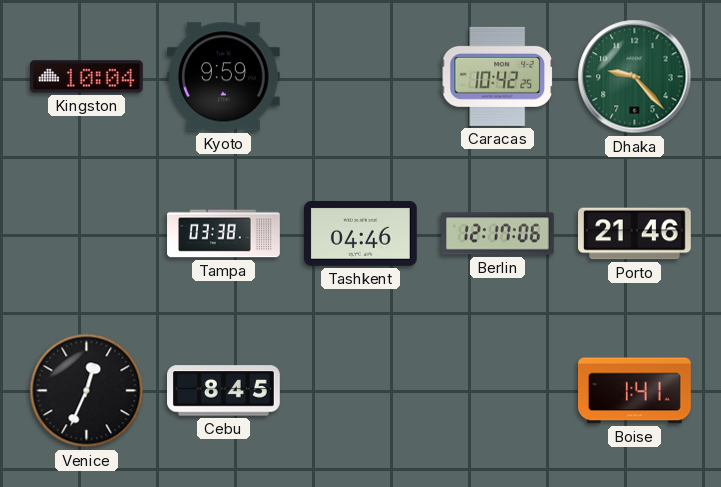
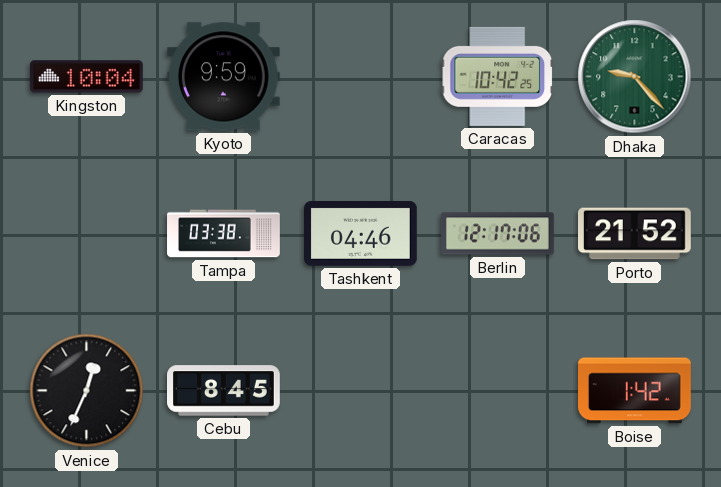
Porto: 21:46 -> 21:52
Boise: 1:41 -> 1:42
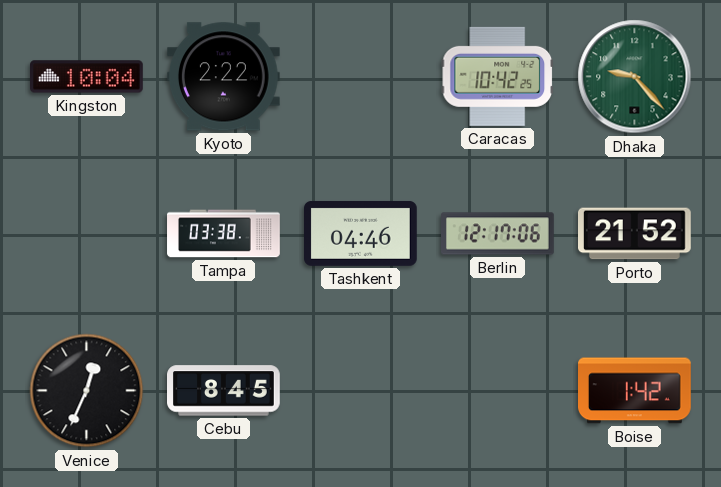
Kyoto: 9:59 -> 2:22
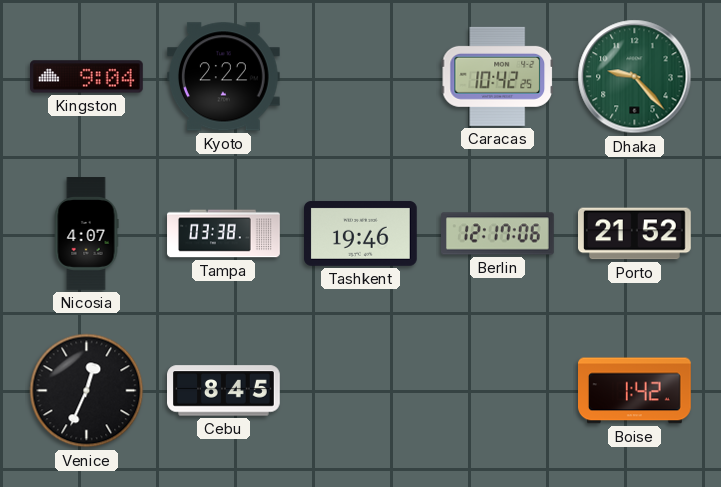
Kingston: 10:04 -> 9:04
Nicosia: none -> 4:07
Tashkent: 04:46 -> 19:46
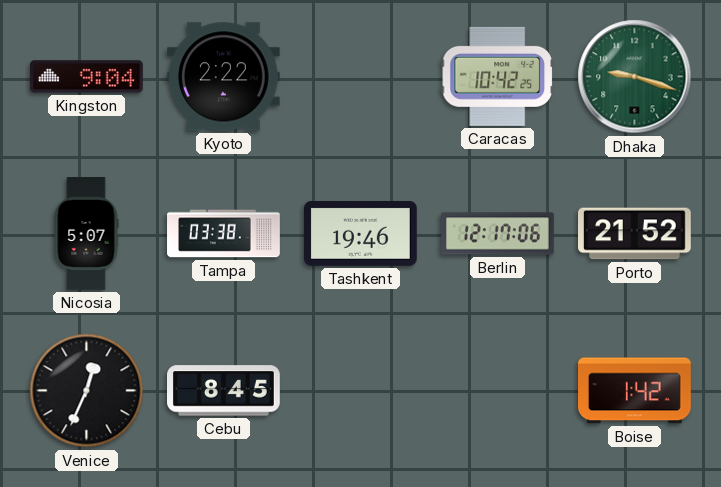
Dhaka: 9:23 -> 9:18
Nicosia: 4:07 -> 5:07
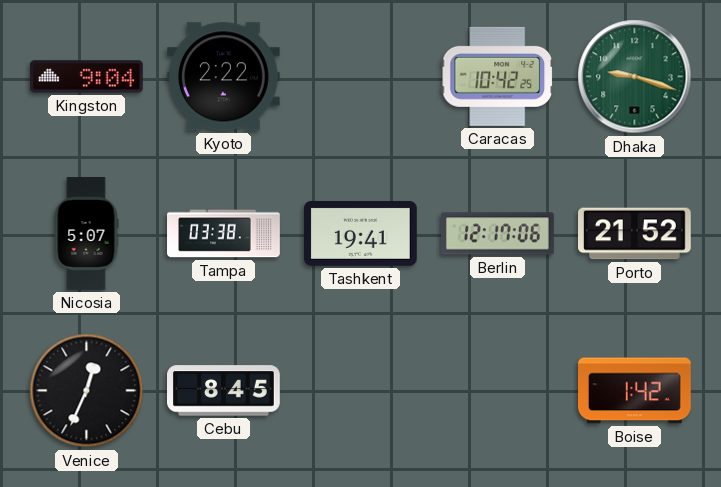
Tashkent: 19:46 -> 19:41
